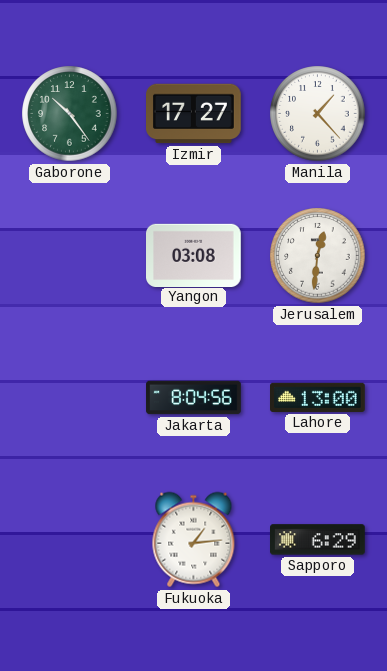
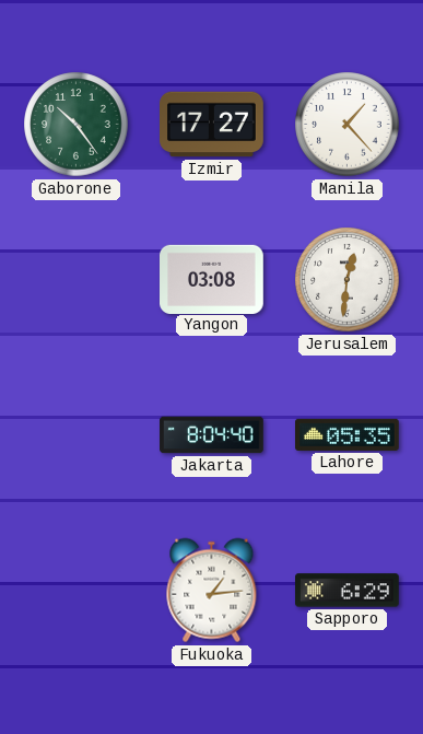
Jakarta: 8:04:56 -> 8:04:40
Lahore: 13:00 -> 05:35
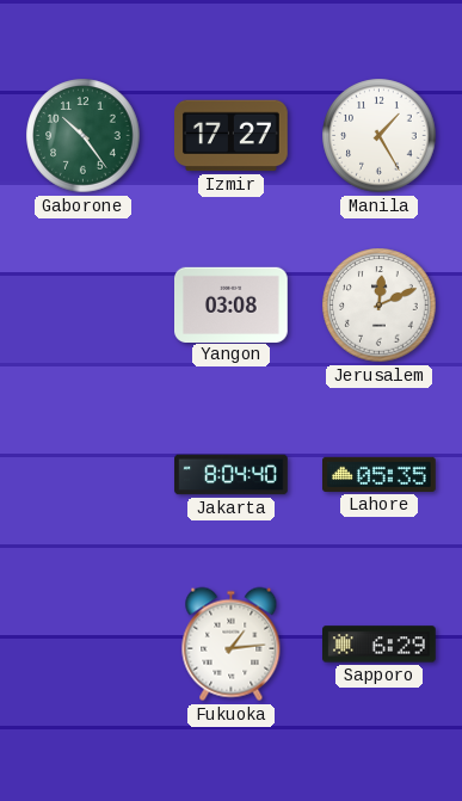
Manila: 1:23 -> 1:25
Jerusalem: 12:31 -> 12:11
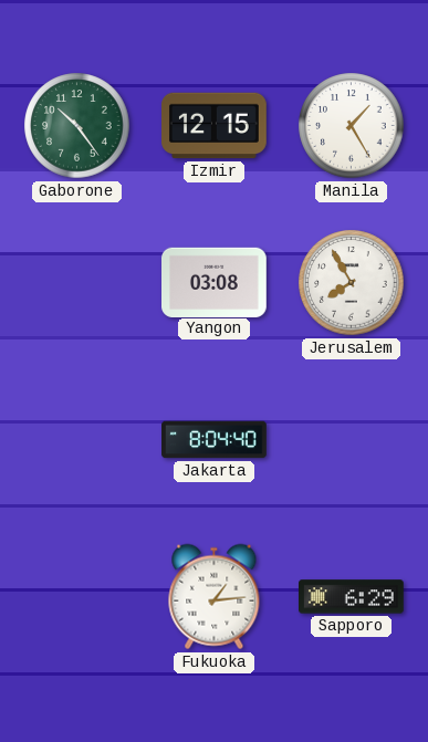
Izmir: 17:27 -> 12:15
Jerusalem: 12:11 -> 7:55
Lahore: 05:35 -> none
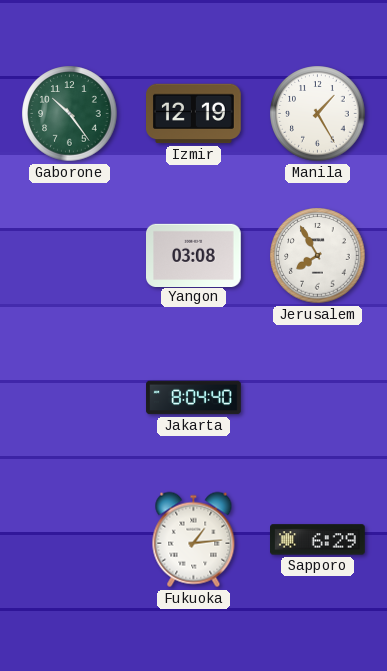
Izmir: 12:15 -> 12:19
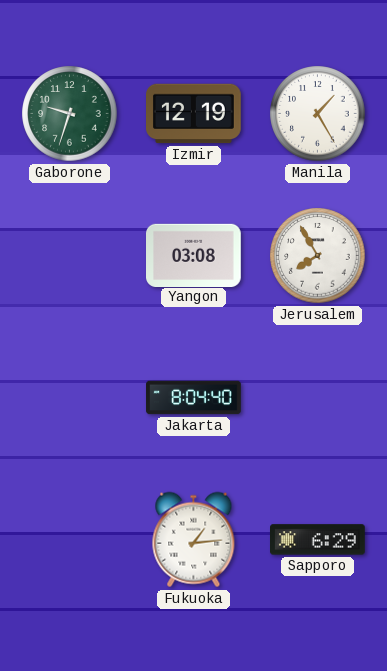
Gaborone: 10:24 -> 9:33
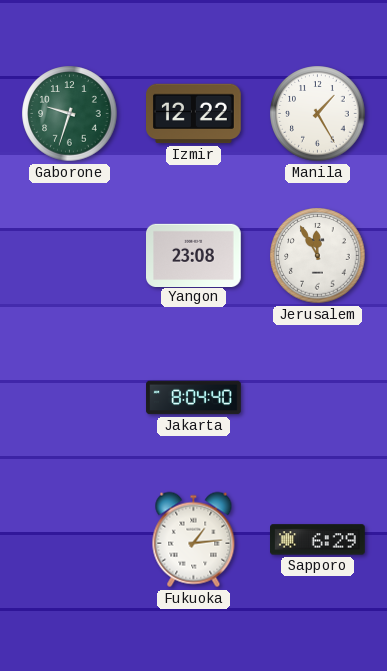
Izmir: 12:19 -> 12:22
Yangon: 03:08 -> 23:08
Jerusalem: 7:55 -> 11:55
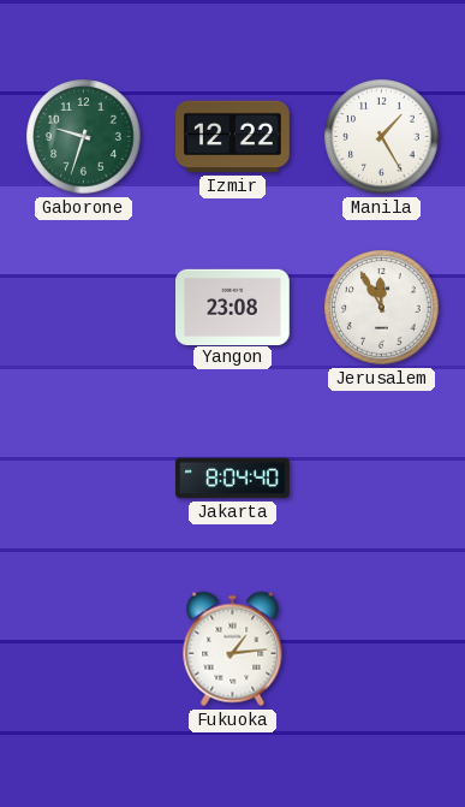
Sapporo: 6:29 -> none
